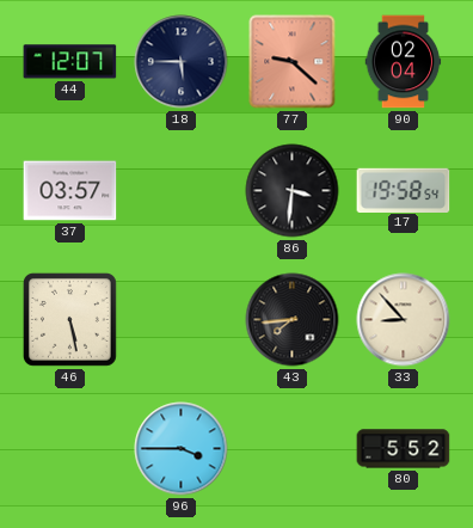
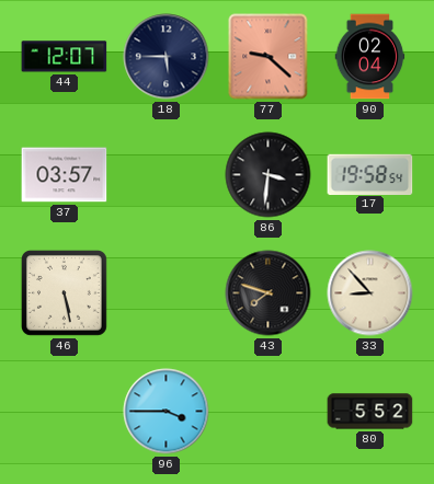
43: 7:44 -> 7:48
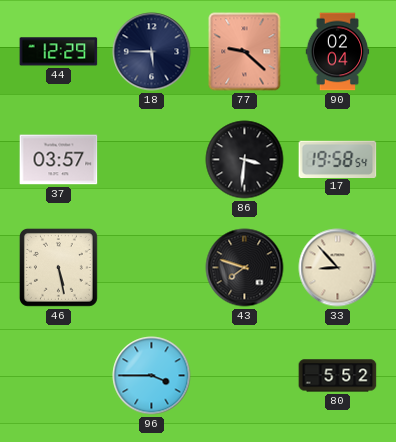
44: 12:07 -> 12:29
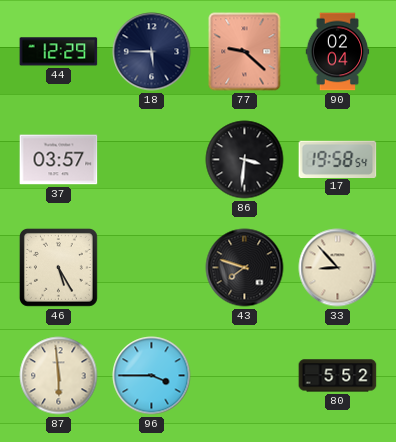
46: 5:28 -> 5:25
87: none -> 5:59
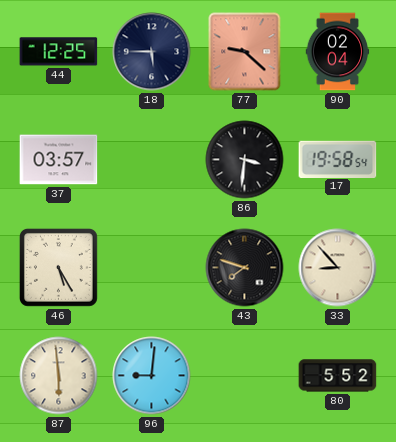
44: 12:29 -> 12:25
96: 3:45 -> 9:01
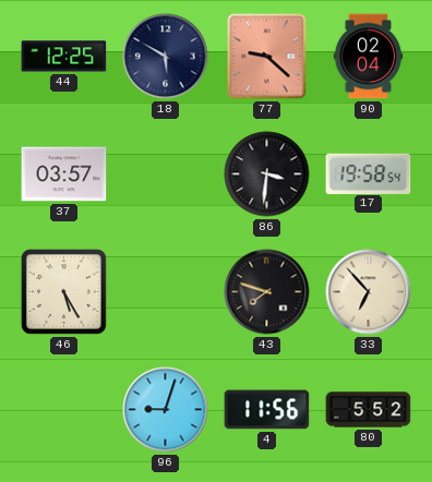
18: 5:45 -> 5:50
33: 8:53 -> 6:53
87: 5:59 -> none
96: 9:01 -> 9:03
4: none -> 11:56
